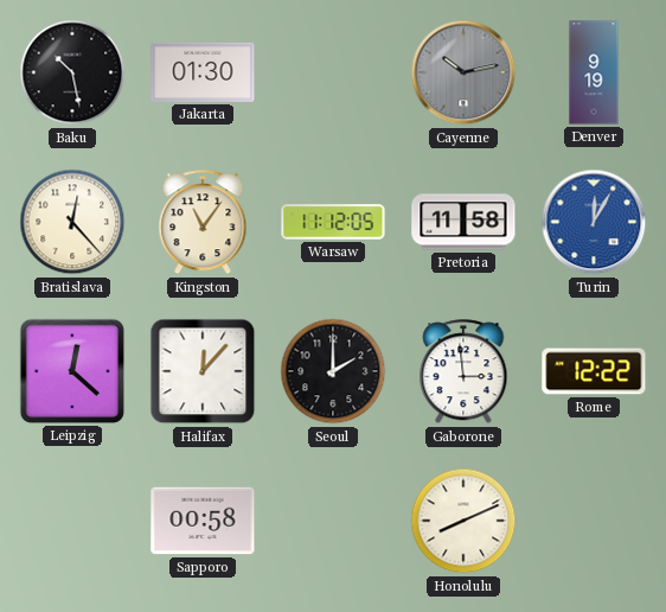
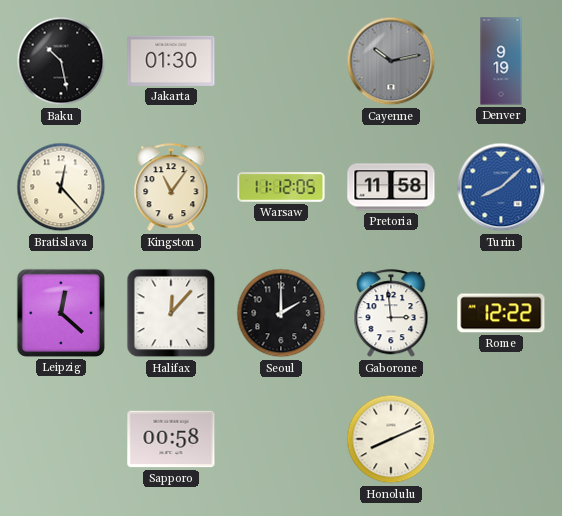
Turin: 12:05 -> 8:08
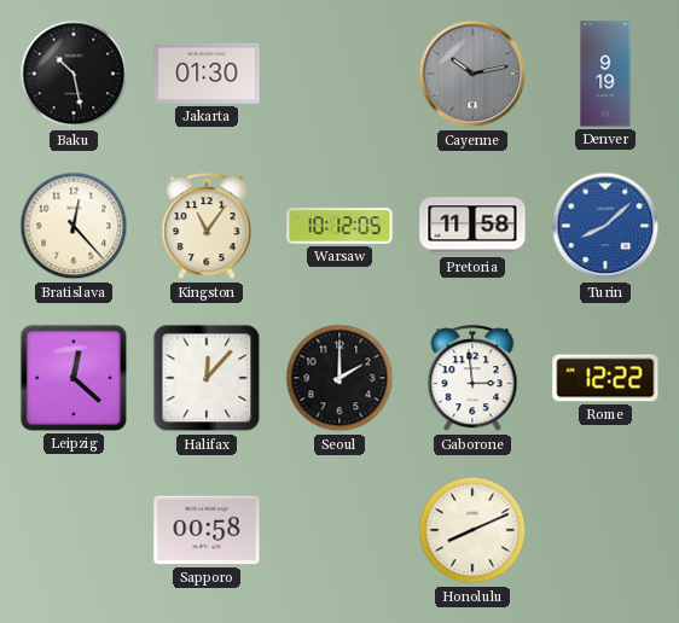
Warsaw: 11:12 -> 10:12
